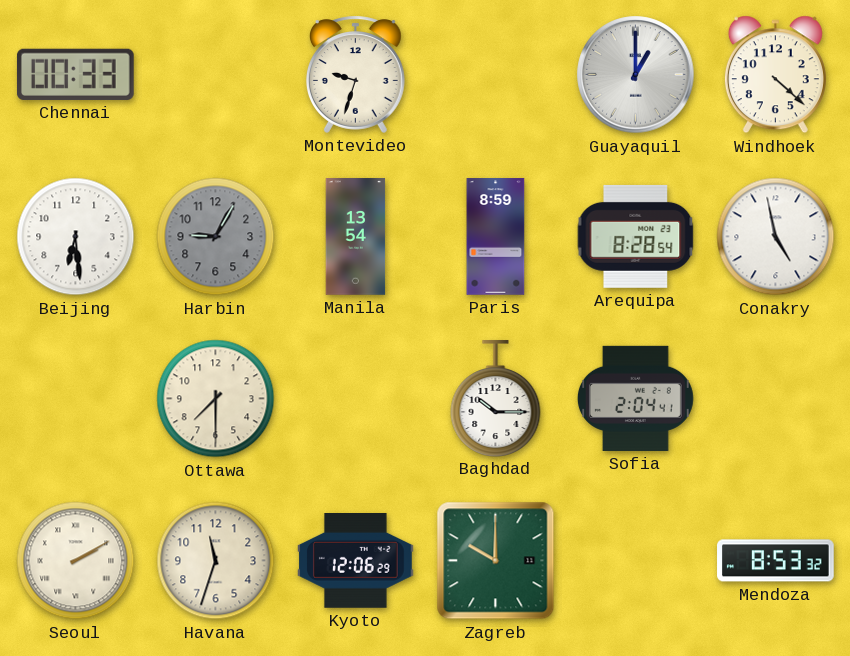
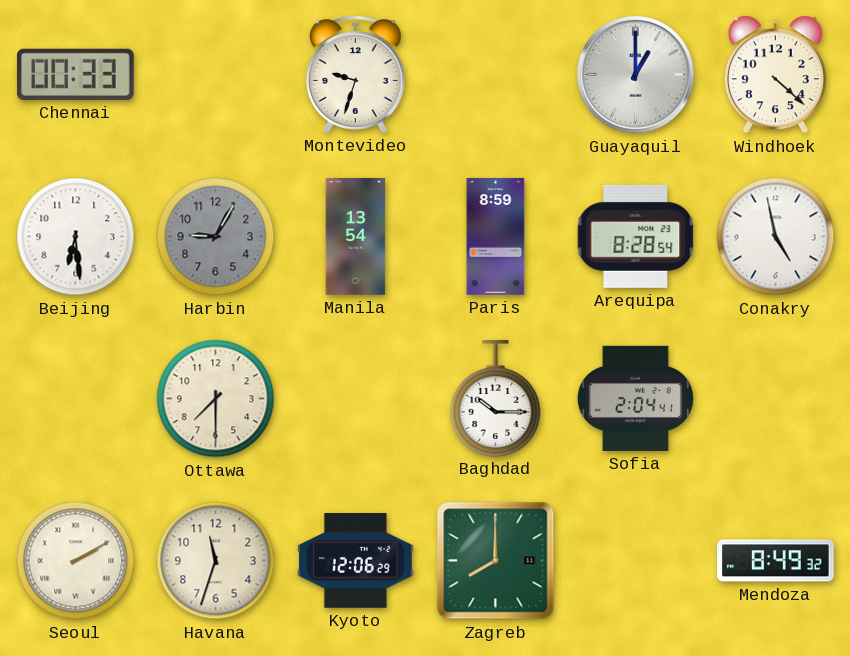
Zagreb: 10:00 -> 8:00
Mendoza: 8:53 -> 8:49
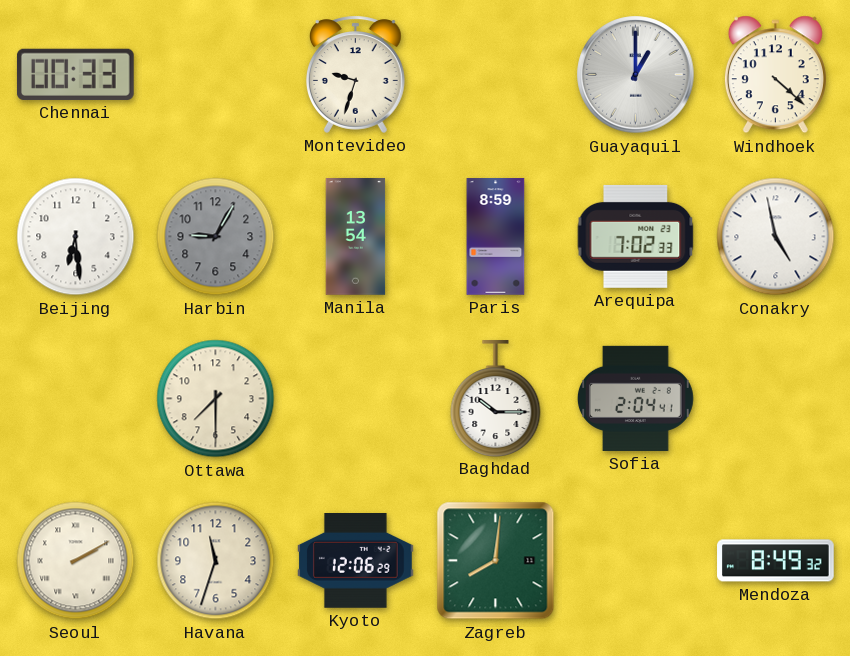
Arequipa: 8:28 -> 7:02
Zagreb: 8:00 -> 8:01
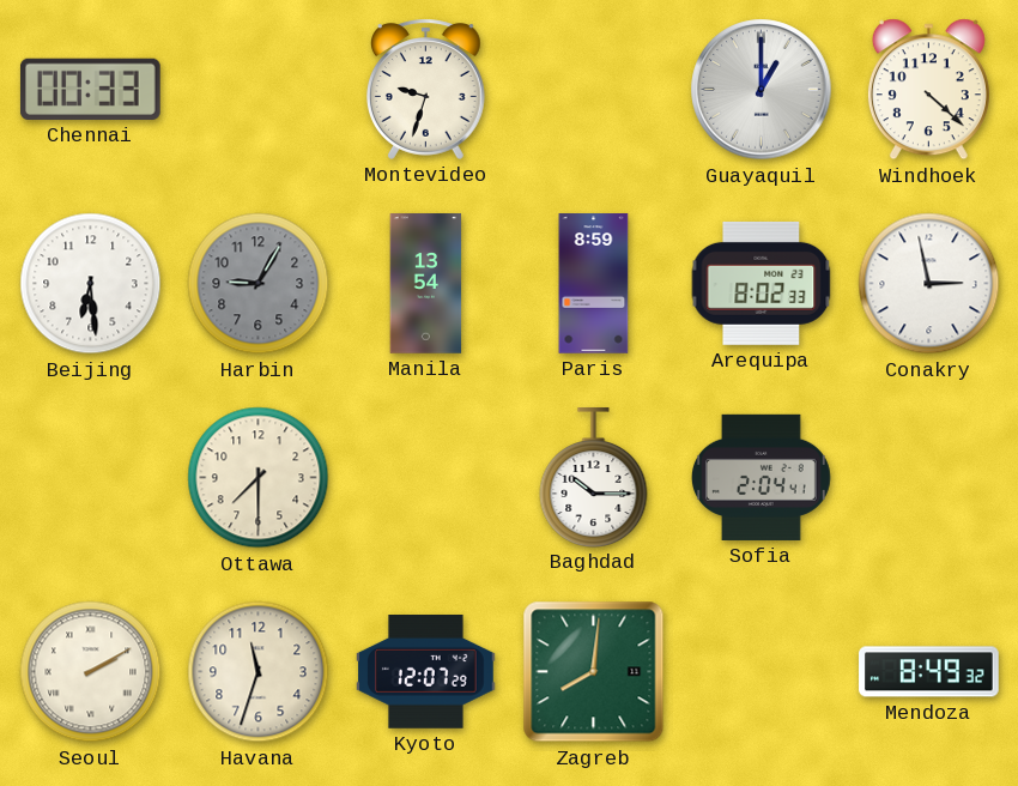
Arequipa: 7:02 -> 8:02
Conakry: 4:58 -> 2:58
Kyoto: 12:06 -> 12:07
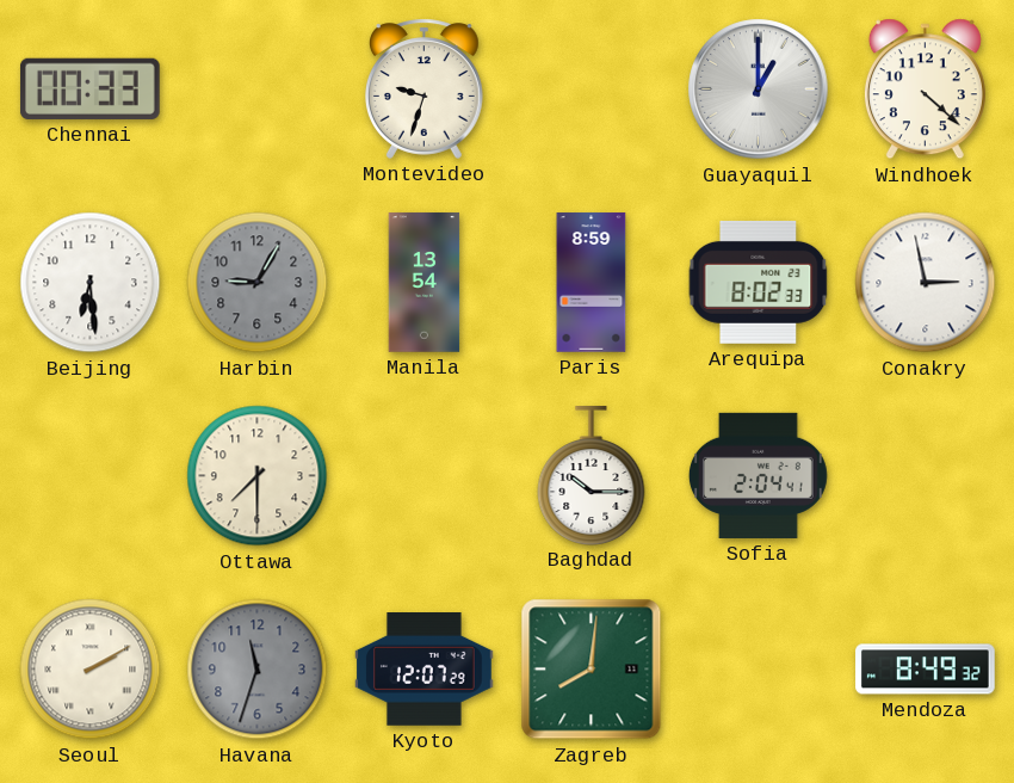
Havana dial: cream -> grey
